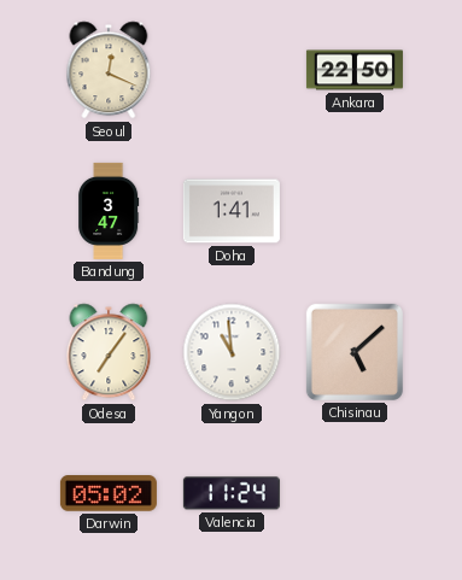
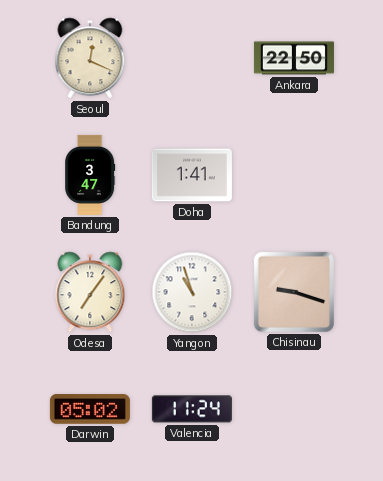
Yangon: 10:59 -> 10:57
Chisinau: 5:08 -> 9:18
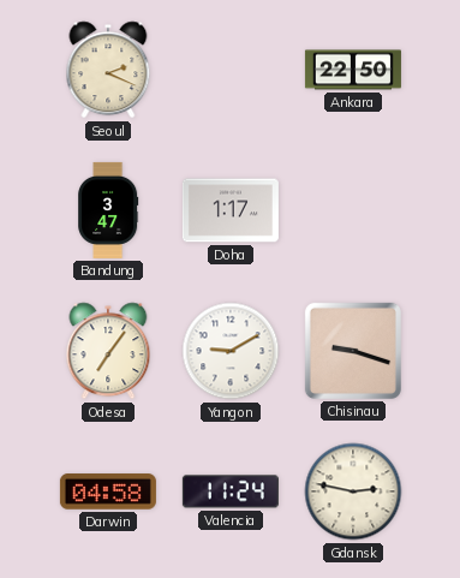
Seoul: 12:19 -> 2:19
Doha: 1:41 -> 1:17
Yangon: 10:57 -> 9:10
Darwin: 05:02 -> 04:58
Gdansk: none -> 2:47
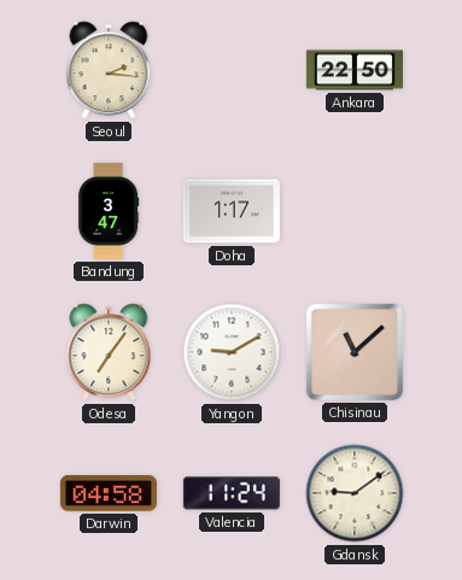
Seoul: 2:19 -> 2:16
Chisinau: 9:18 -> 11:08
Gdansk: 2:47 -> 9:09
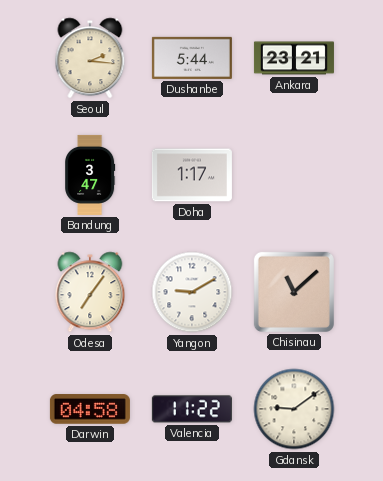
Dushanbe: none -> 5:44
Ankara: 22:50 -> 23:21
Valencia: 11:24 -> 11:22
